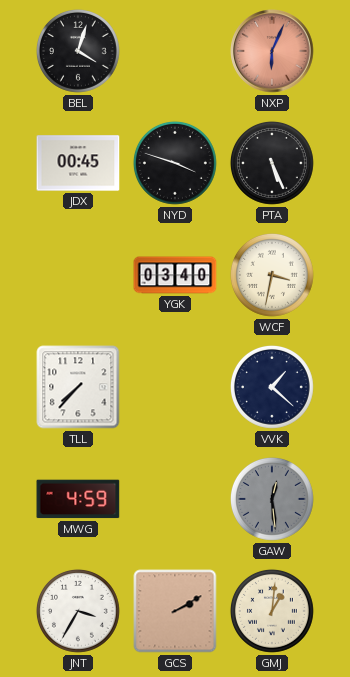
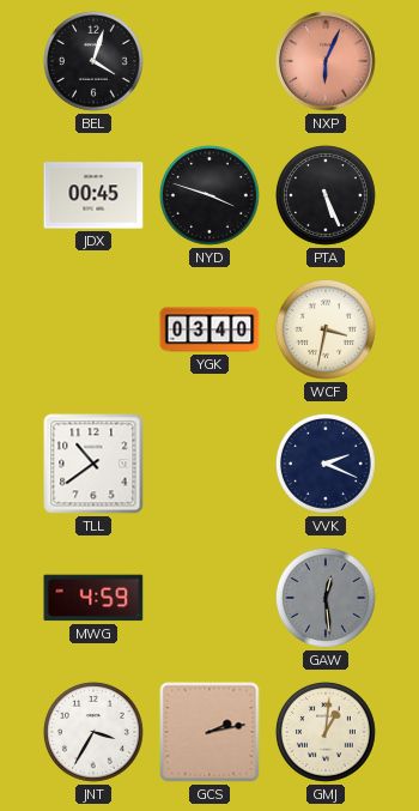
TLL: 7:37 -> 10:39
VVK: 1:22 -> 2:19
GCS: 2:10 -> 2:13
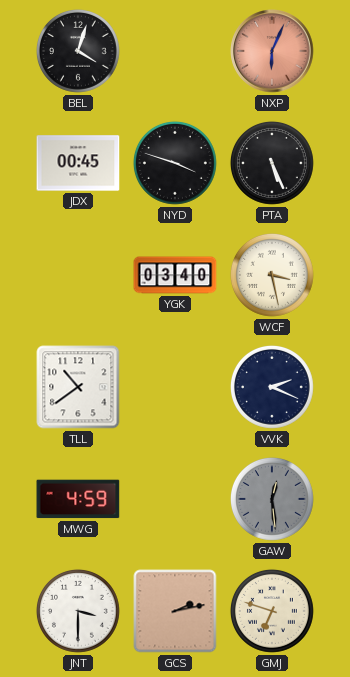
WCF: 3:32 -> 3:28
JNT: 3:35 -> 3:30
GMJ: 1:01 -> 6:48
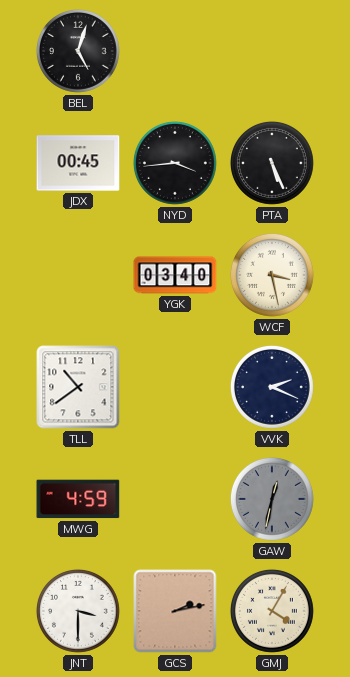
BEL: 4:03 -> 5:03
NXP: 6:04 -> none
NYD: 3:48 -> 3:44
GAW: 12:29 -> 12:32
GMJ: 6:48 -> 4:05
